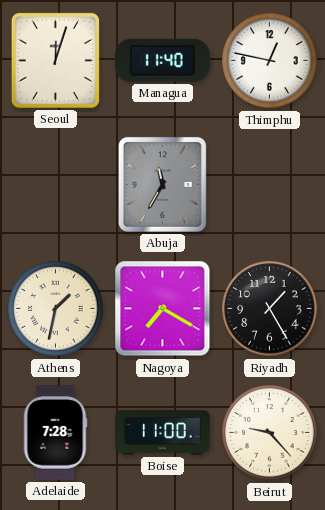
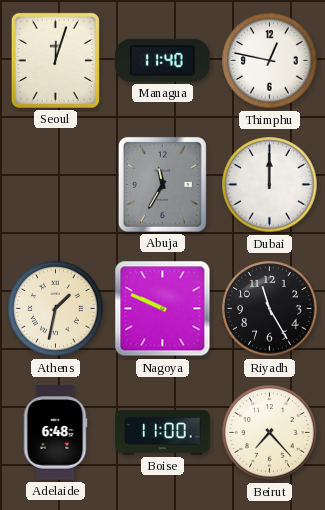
Dubai: none -> 12:00
Nagoya: 7:20 -> 9:49
Riyadh: 1:25 -> 11:25
Adelaide: 7:28 -> 6:48
Beirut: 9:23 -> 7:23
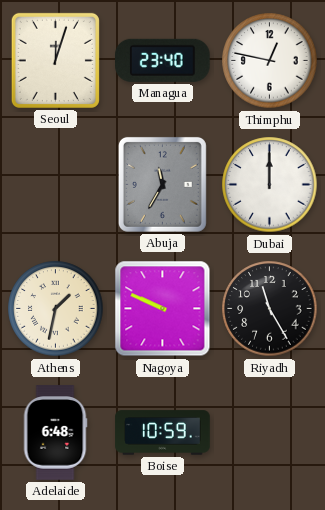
Managua: 11:40 -> 23:40
Boise: 11:00 -> 10:59
Beirut: 7:23 -> none
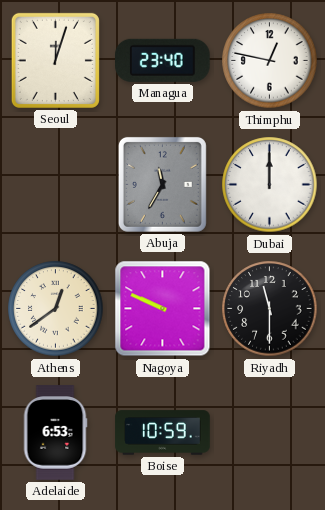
Athens: 1:32 -> 12:39
Riyadh: 11:25 -> 11:30
Adelaide: 6:48 -> 6:53
